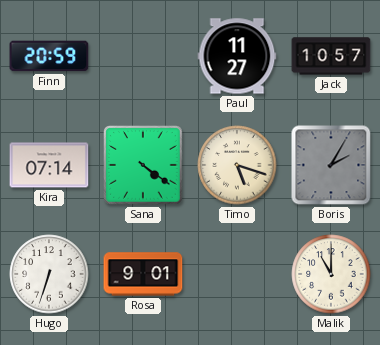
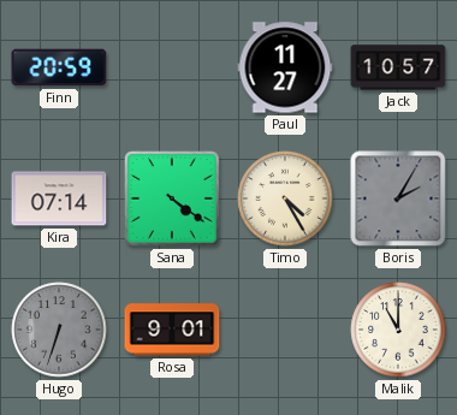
Timo: 5:18 -> 4:25
Hugo dial: white -> grey
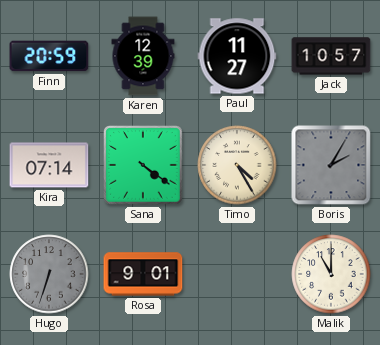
Karen: none -> 12:39
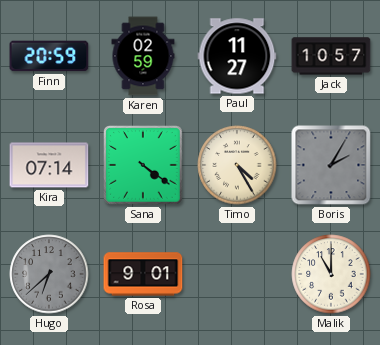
Karen: 12:39 -> 02:59
Hugo: 6:33 -> 6:38
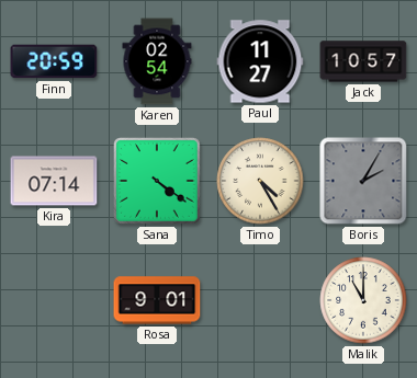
Karen: 02:59 -> 02:54
Hugo: 6:38 -> none
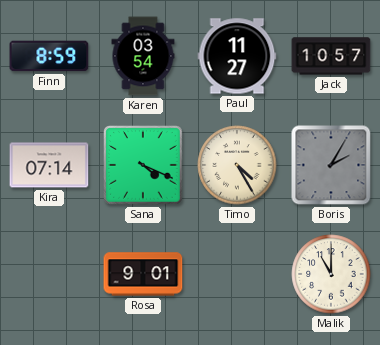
Finn: 20:59 -> 8:59
Karen: 02:54 -> 03:54
Sana: 4:21 -> 4:19
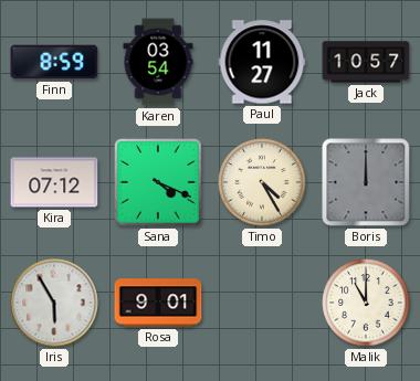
Kira: 07:14 -> 07:12
Boris: 2:05 -> 12:00
Iris: none -> 5:55
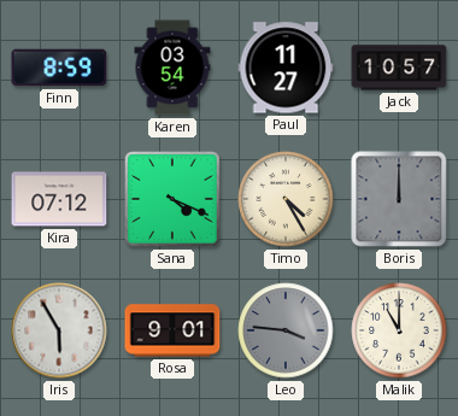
Leo: none -> 3:46
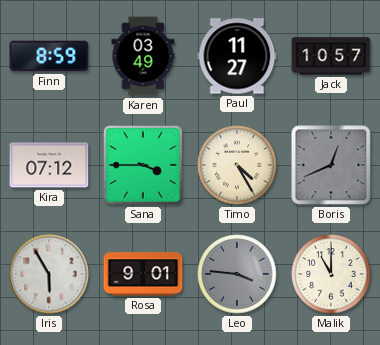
Karen: 03:54 -> 03:49
Sana: 4:19 -> 3:45
Boris: 12:00 -> 12:41
